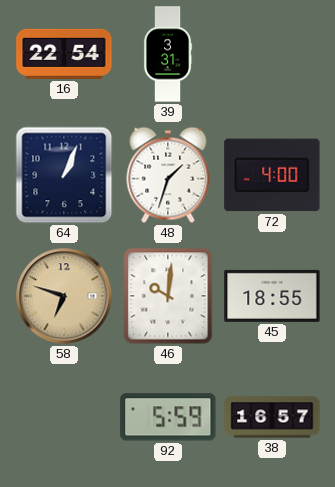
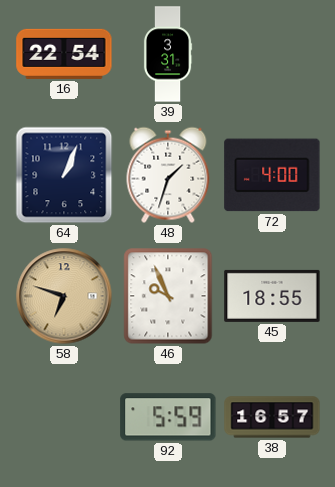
46: 10:01 -> 9:56
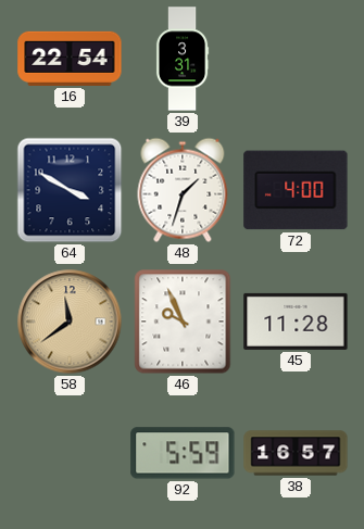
64: 1:04 -> 3:50
58: 6:48 -> 11:39
45: 18:55 -> 11:28
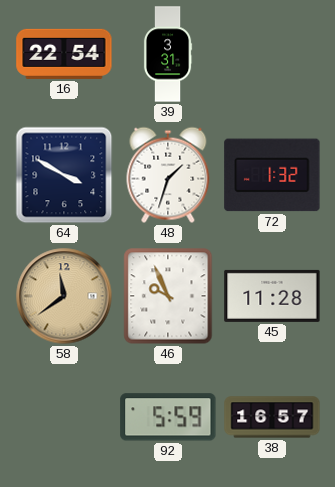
72: 4:00 -> 1:32
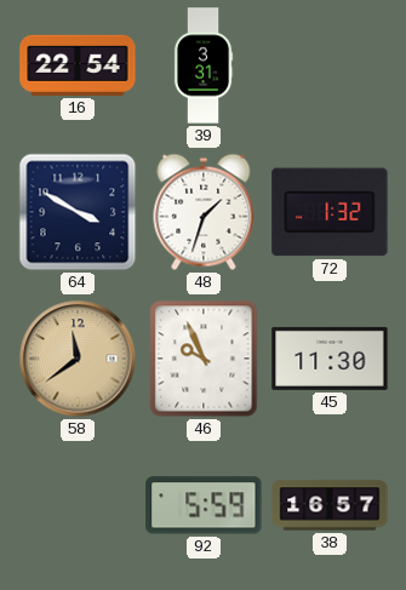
45: 11:28 -> 11:30
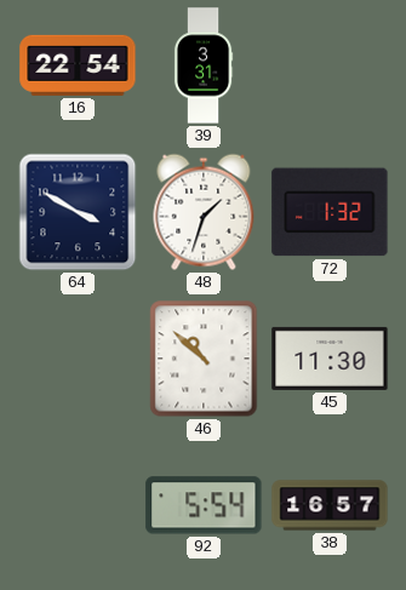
58: 11:39 -> none
46: 9:56 -> 10:52
92: 5:59 -> 5:54
